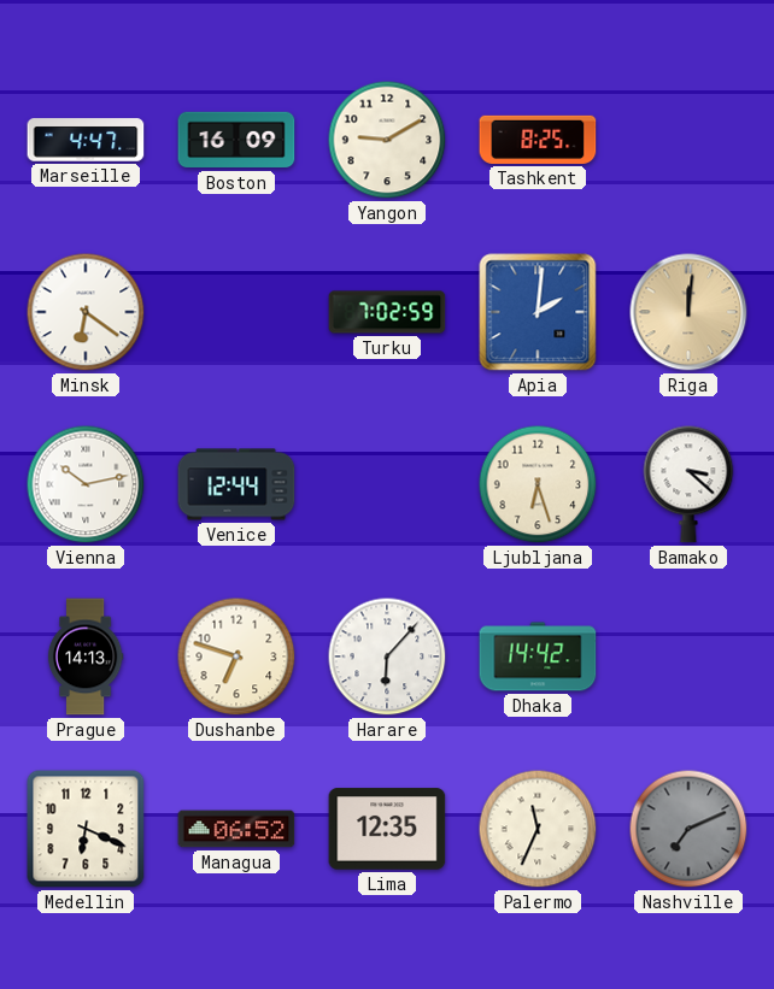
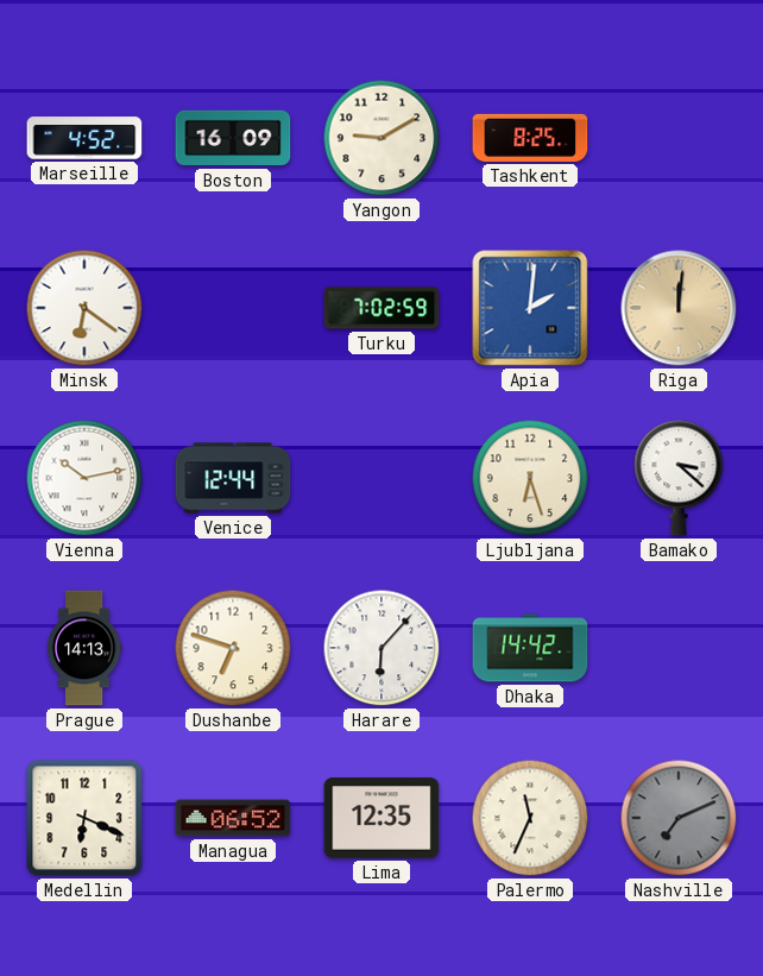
Marseille: 4:47 -> 4:52
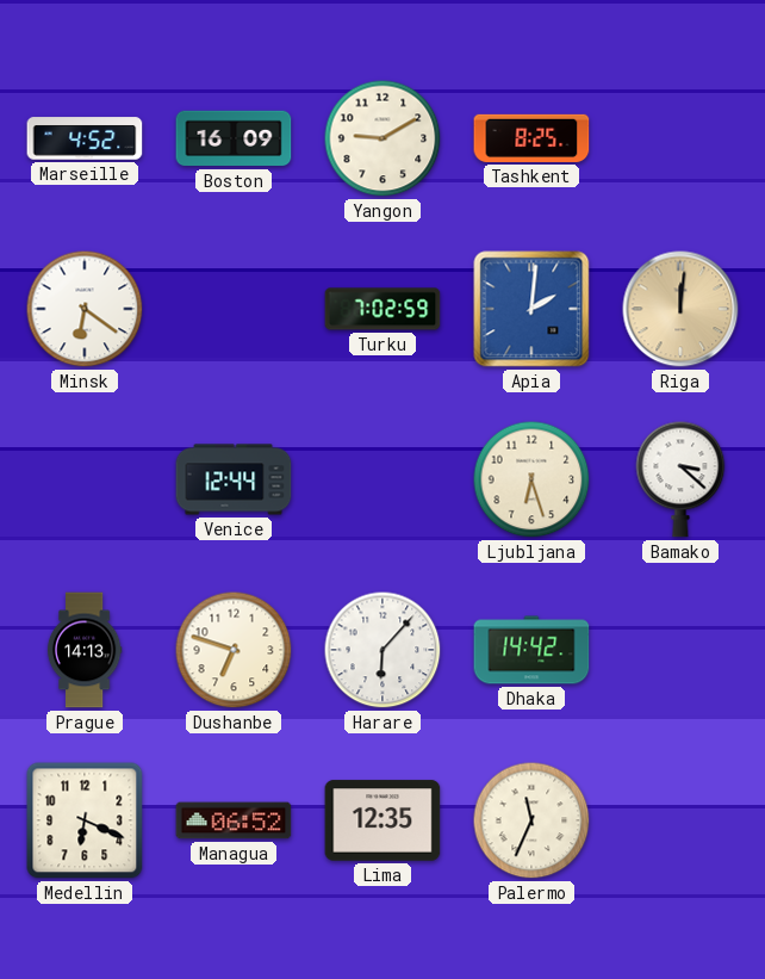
Vienna: 10:13 -> none
Nashville: 7:11 -> none
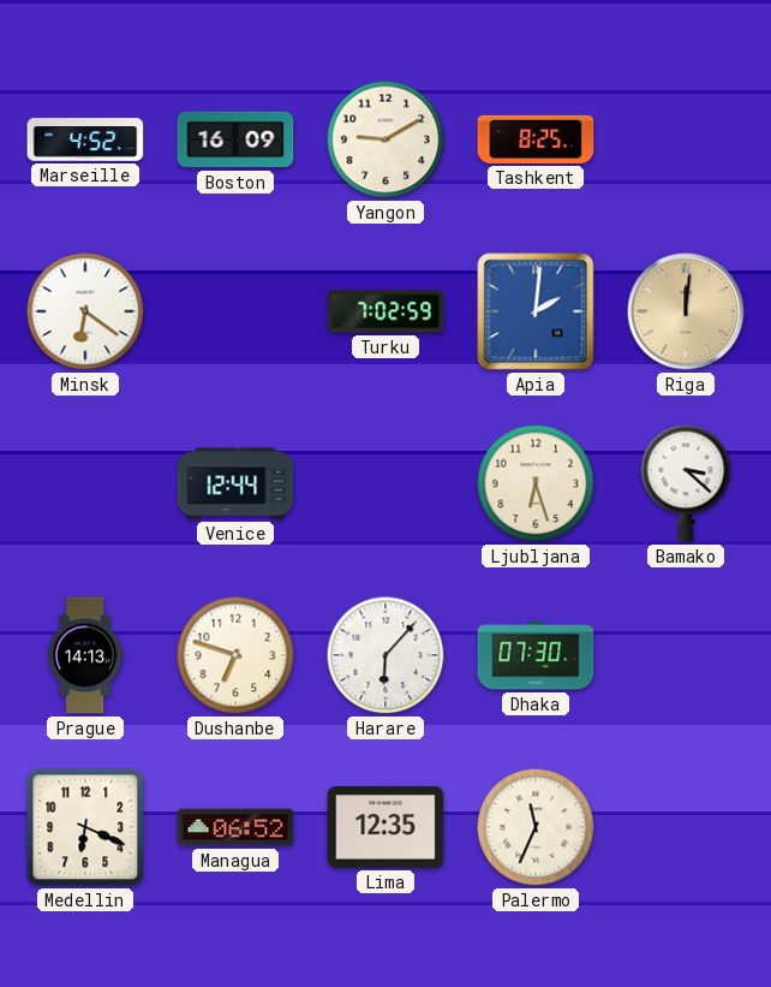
Dhaka: 14:42 -> 07:30
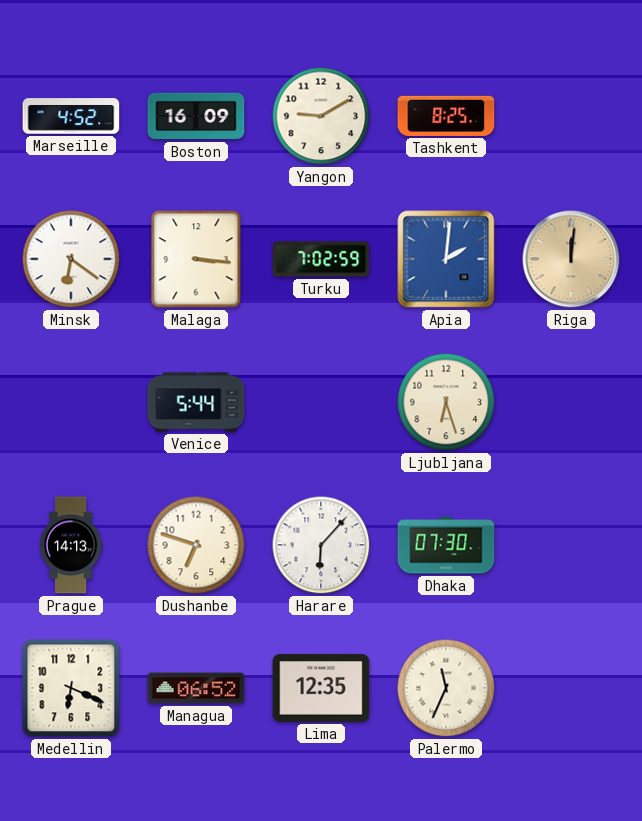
Malaga: none -> 3:16
Venice: 12:44 -> 5:44
Bamako: 3:22 -> none
